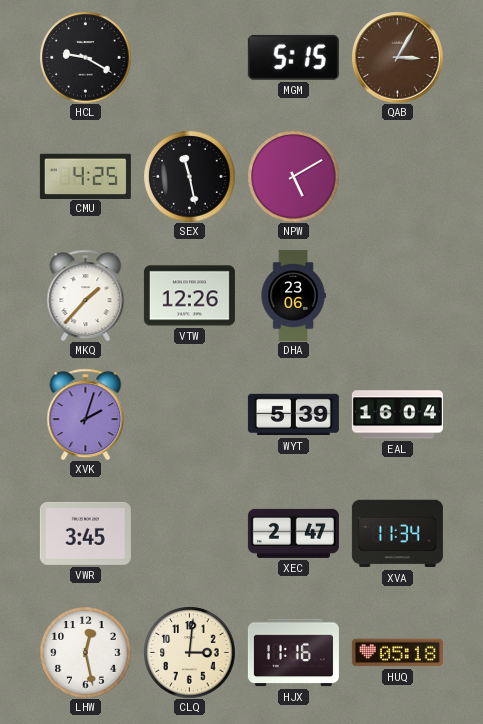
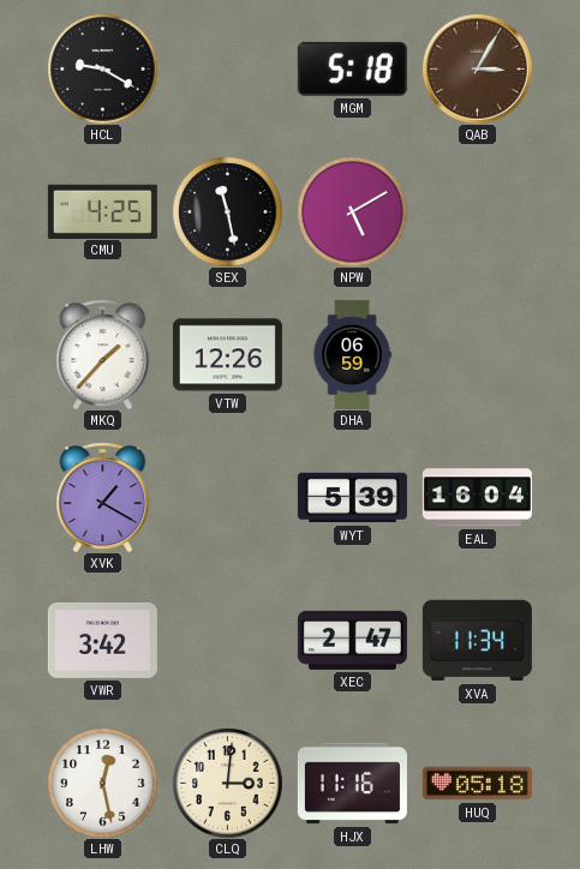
MGM: 5:15 -> 5:18
DHA: 23:06 -> 06:59
XVK: 2:03 -> 1:20
VWR: 3:45 -> 3:42
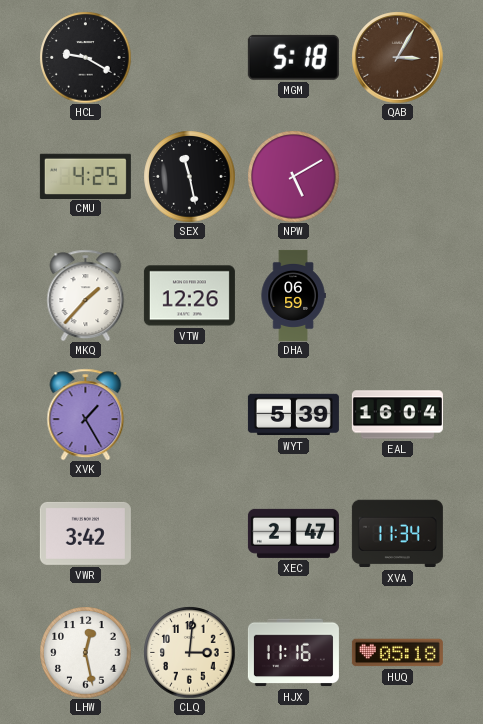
XVK: 1:20 -> 1:25
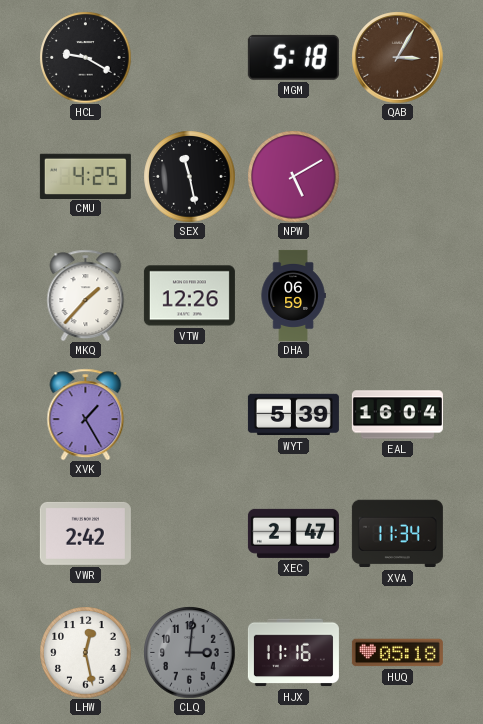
VWR: 3:42 -> 2:42
CLQ dial: cream -> grey
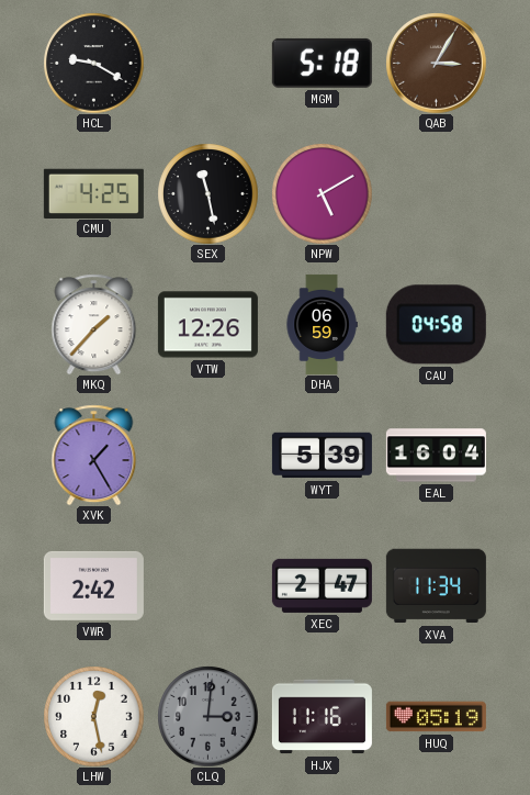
CAU: none -> 04:58
HUQ: 05:18 -> 05:19
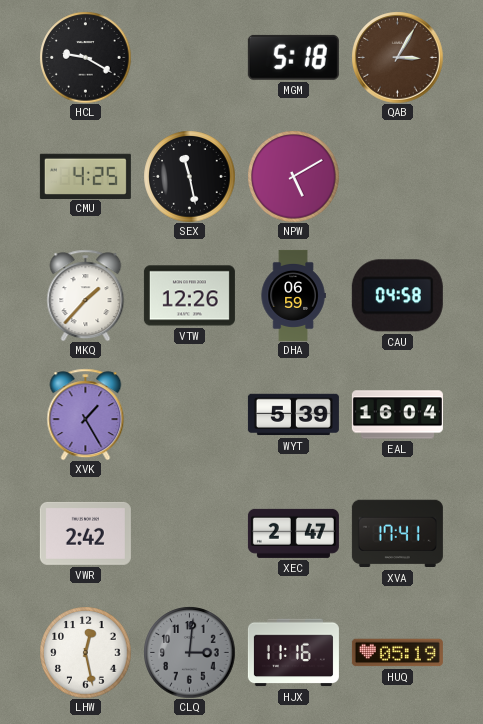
XVA: 11:34 -> 17:41
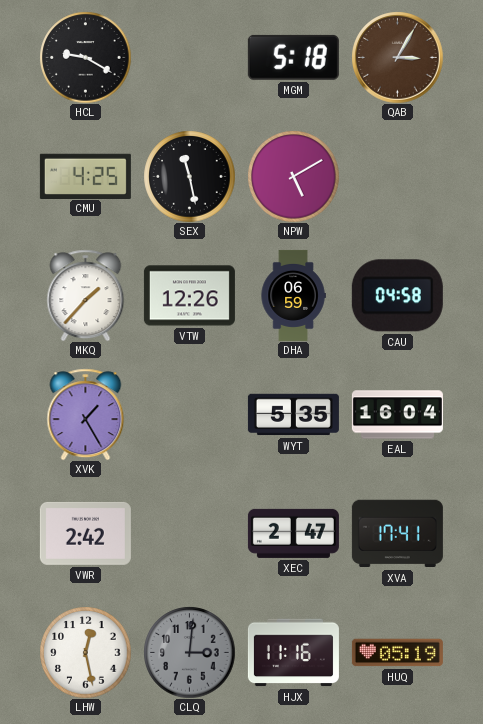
WYT: 5:39 -> 5:35
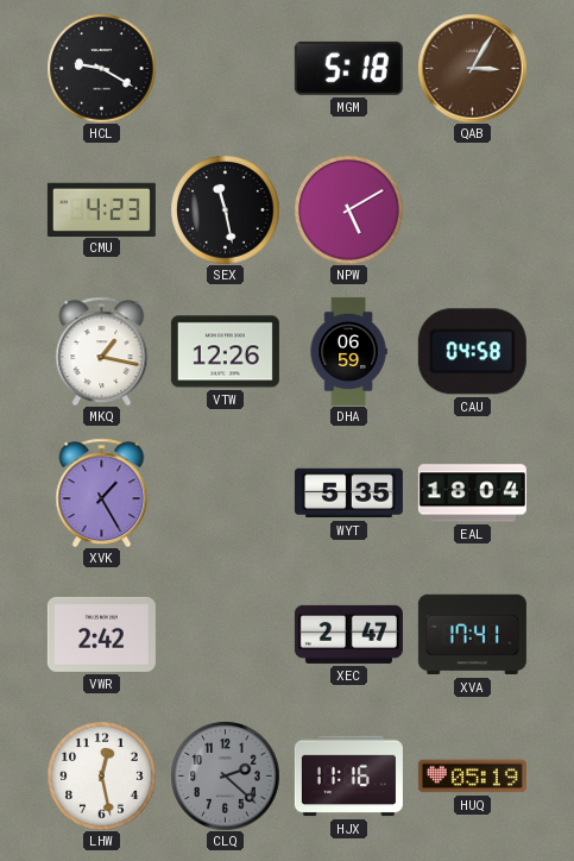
CMU: 4:25 -> 4:23
MKQ: 1:37 -> 1:17
EAL: 16:04 -> 18:04
CLQ: 3:01 -> 2:22
